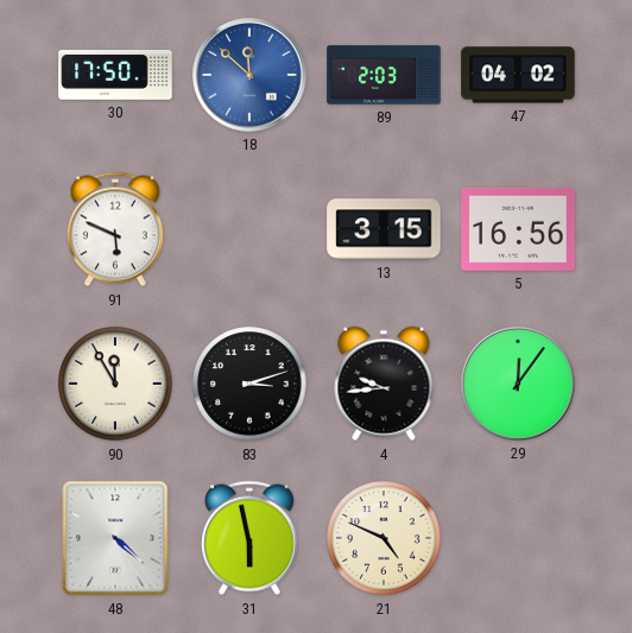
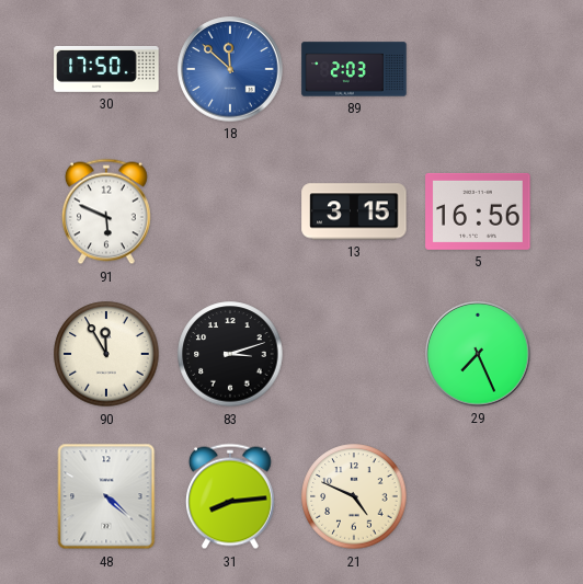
47: 04:02 -> none
4: 9:44 -> none
29: 12:06 -> 7:26
31: 5:58 -> 8:14
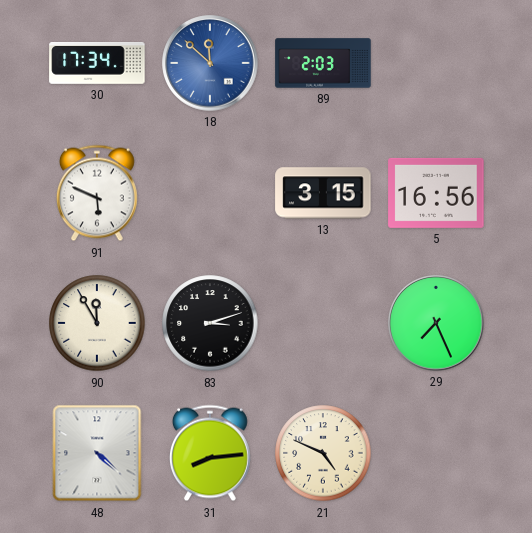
30: 17:50 -> 17:34
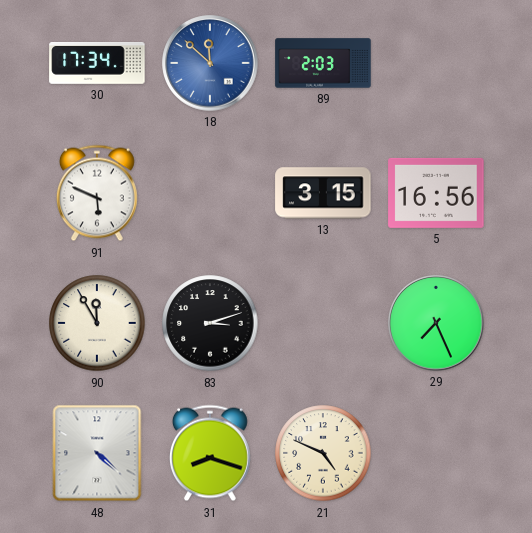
31: 8:14 -> 8:18
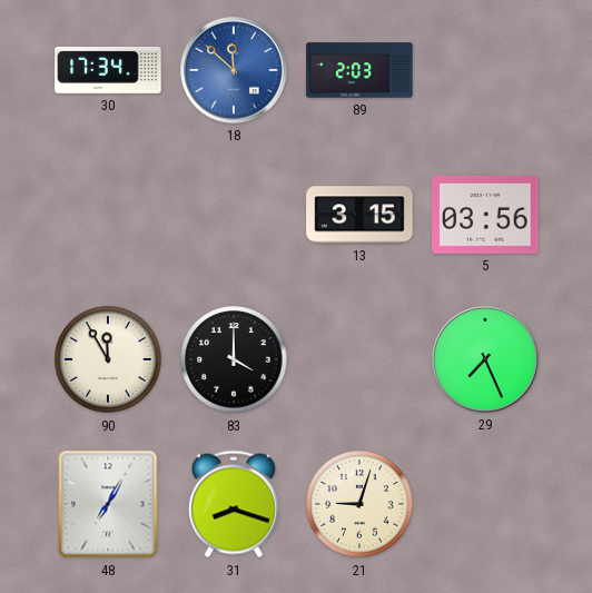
91: 5:49 -> none
5: 16:56 -> 03:56
83: 3:12 -> 4:00
48: 4:22 -> 7:05
21: 4:49 -> 9:03
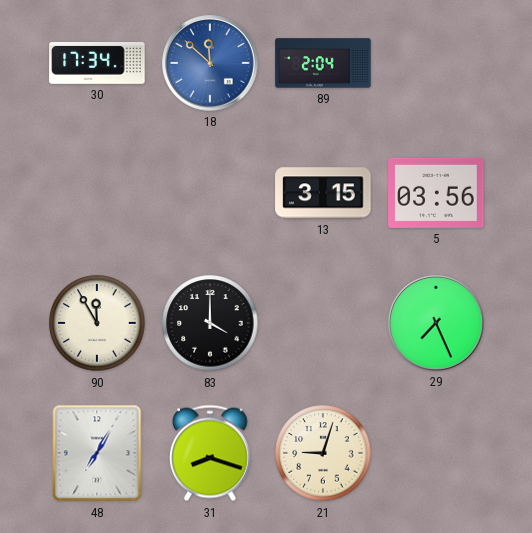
89: 2:03 -> 2:04
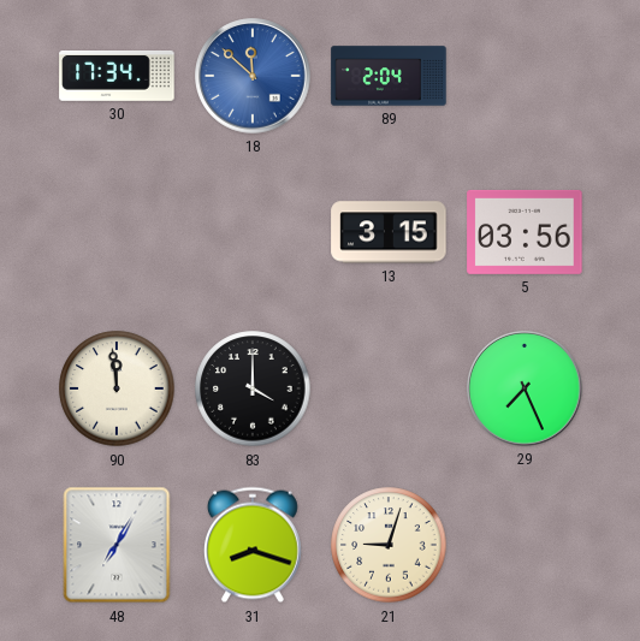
90: 11:55 -> 11:59
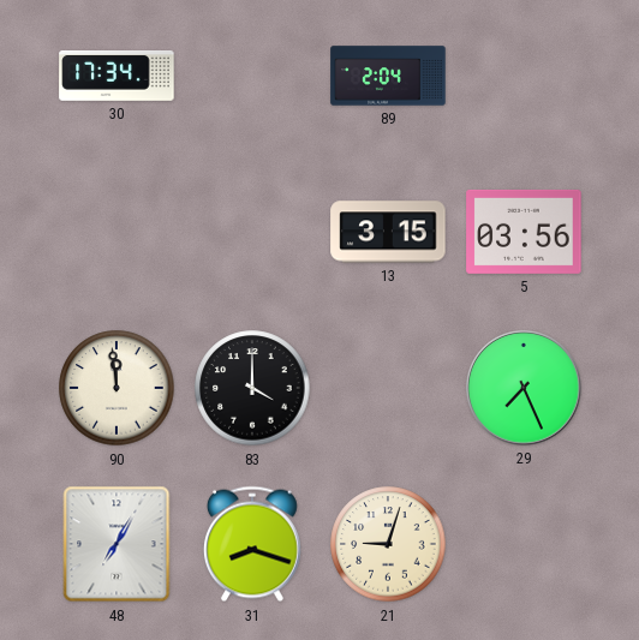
18: 11:52 -> none
